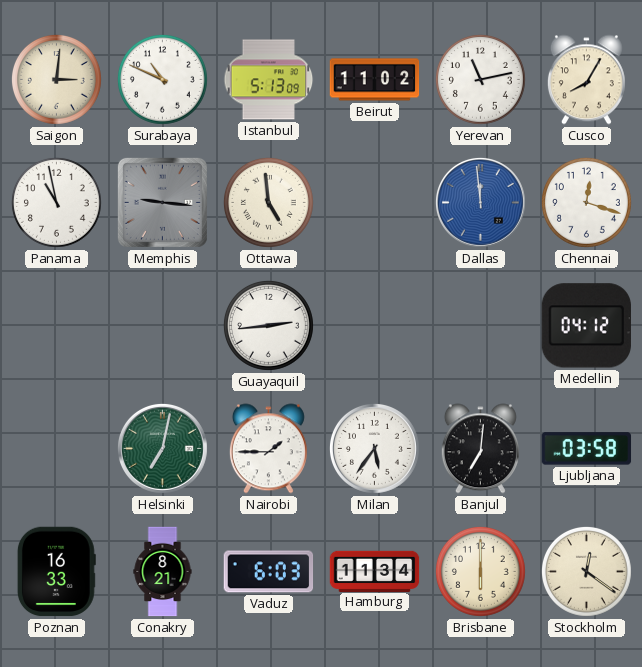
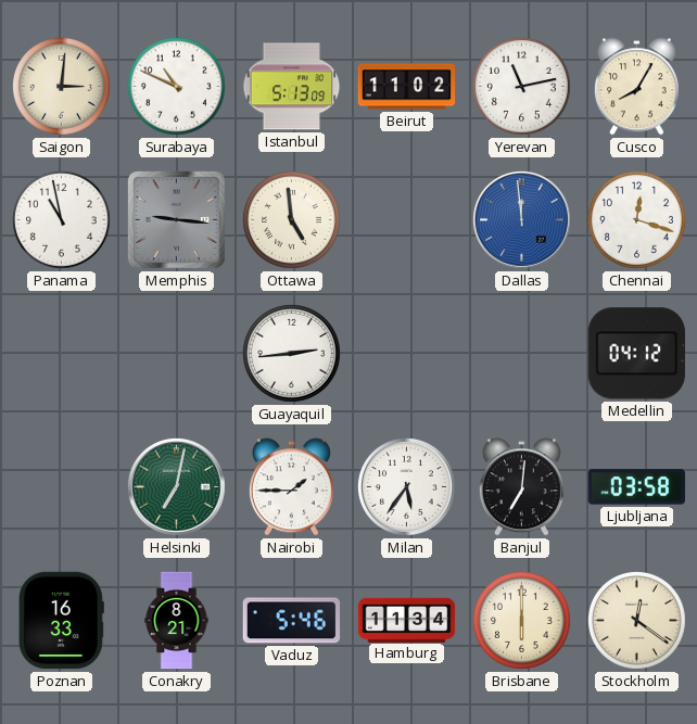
Vaduz: 6:03 -> 5:46
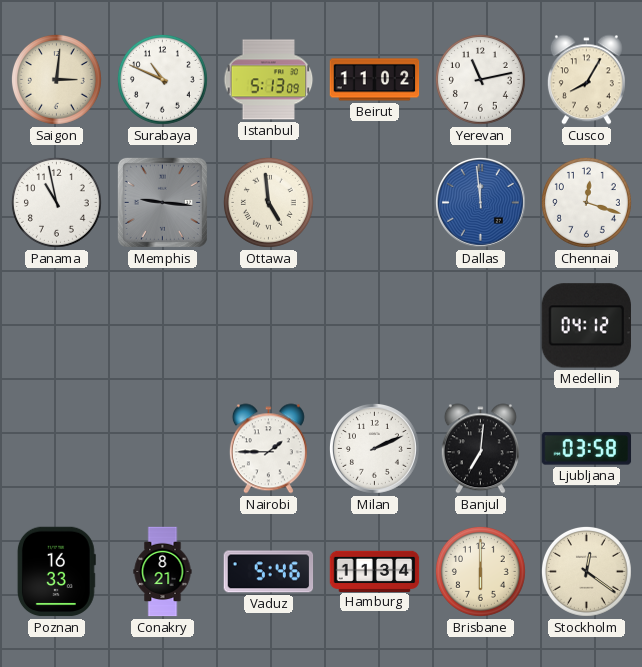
Guayaquil: 2:44 -> none
Helsinki: 7:02 -> none
Milan: 5:36 -> 2:11
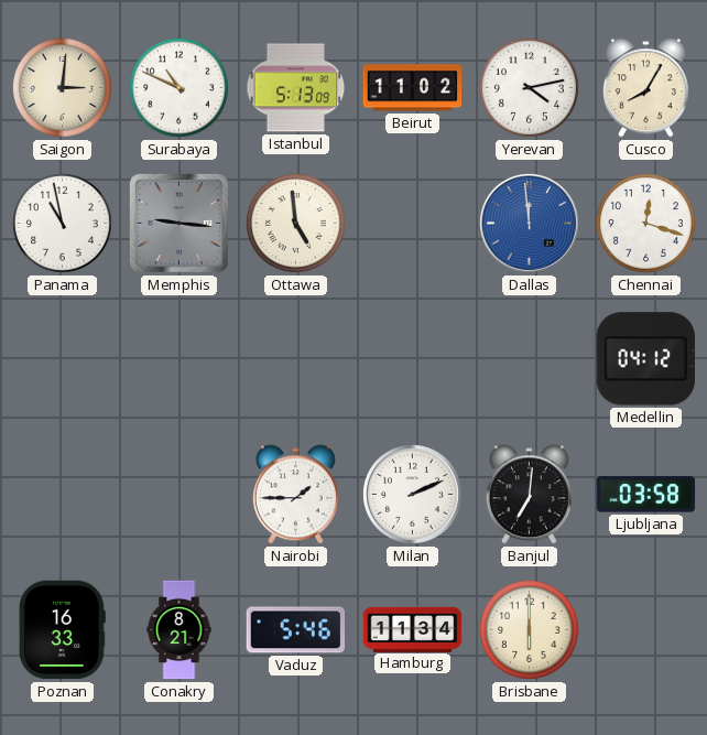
Yerevan: 11:13 -> 4:13
Stockholm: 12:21 -> none
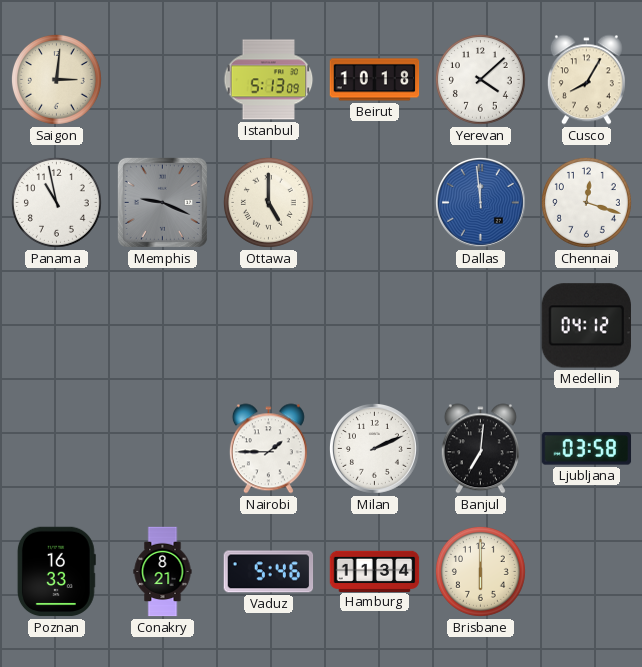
Surabaya: 10:49 -> none
Beirut: 11:02 -> 10:18
Yerevan: 4:13 -> 4:08
Memphis: 9:16 -> 9:19
Ottawa: 4:59 -> 5:00
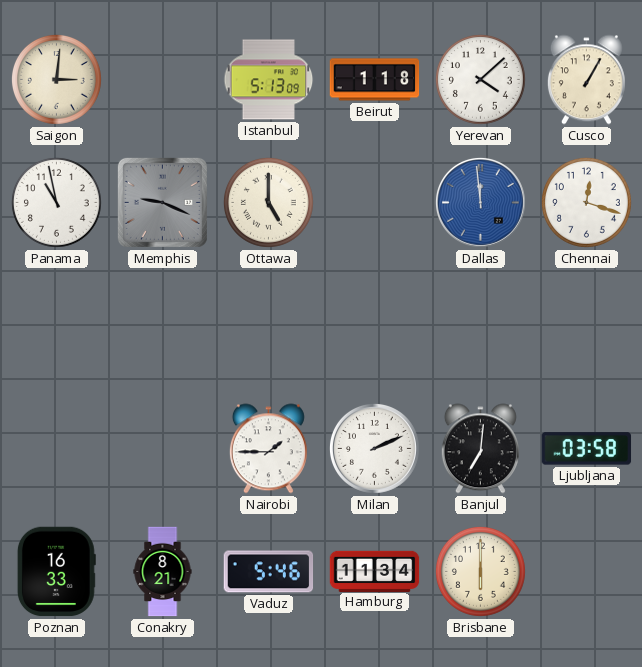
Beirut: 10:18 -> 1:18
Cusco: 8:05 -> 1:05
Medellin: 04:12 -> none
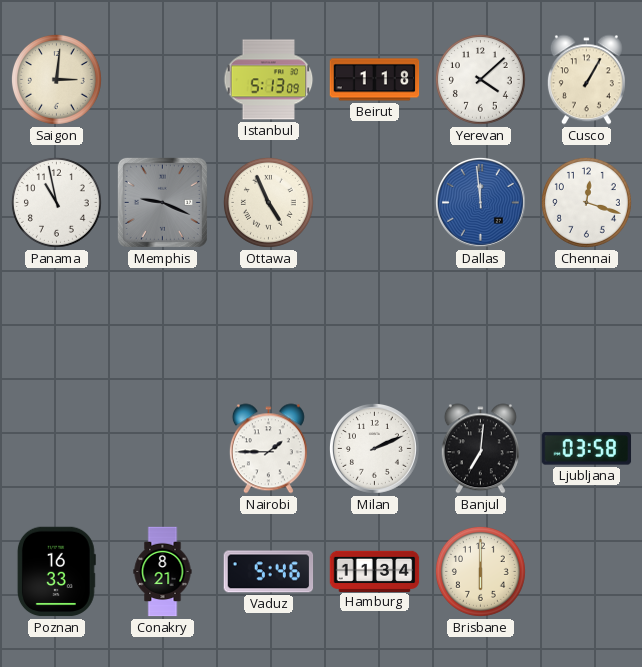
Ottawa: 5:00 -> 4:56
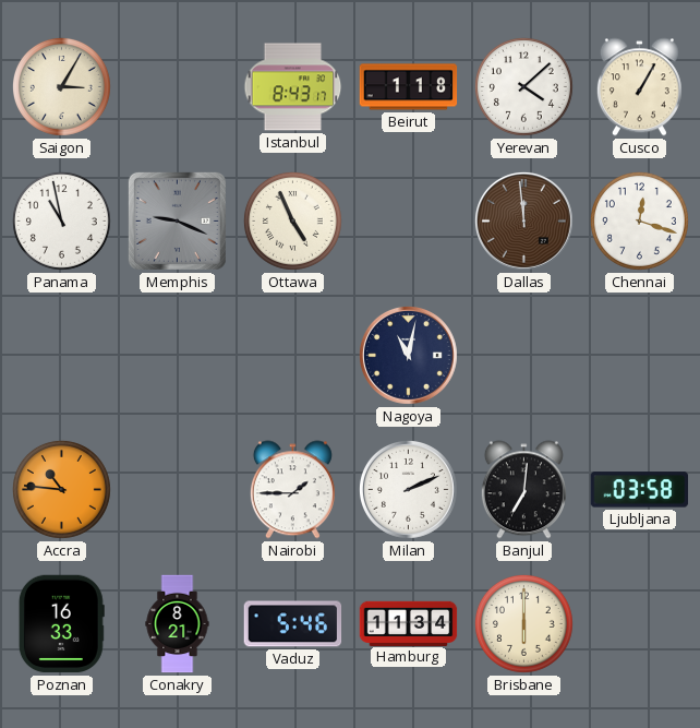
Saigon: 3:01 -> 3:05
Istanbul: 5:13 -> 8:43
Dallas dial: blue -> brown
Nagoya: none -> 11:02
Accra: none -> 10:46
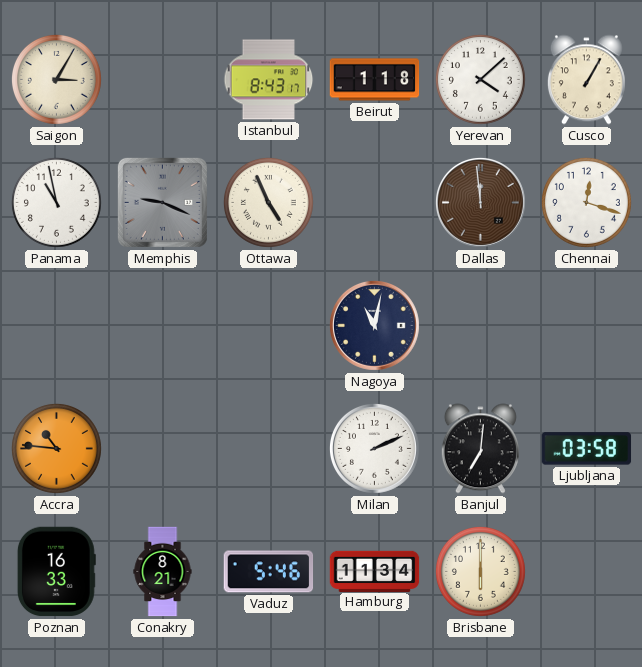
Nairobi: 1:45 -> none
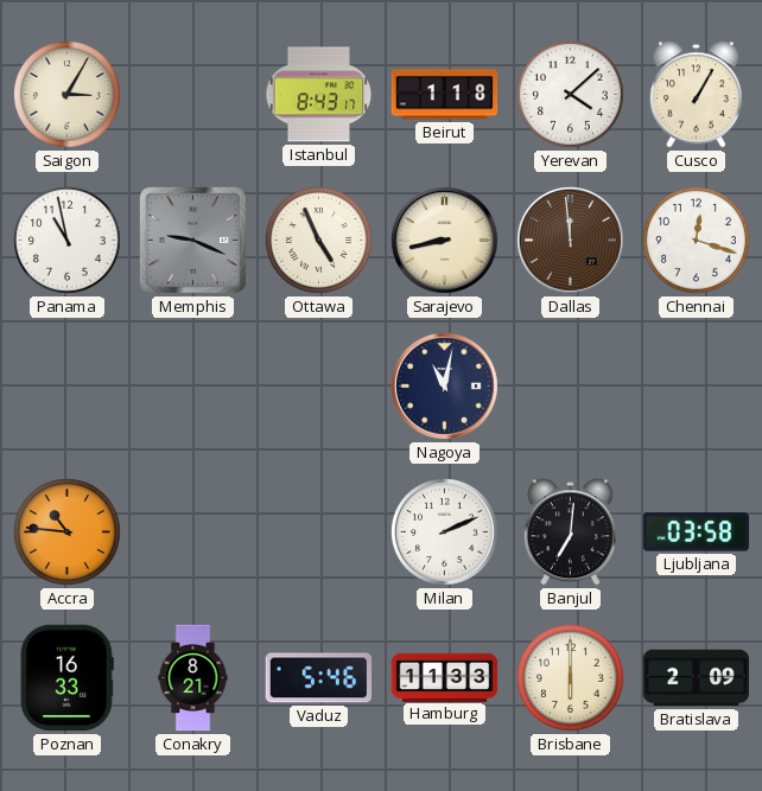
Sarajevo: none -> 8:43
Hamburg: 11:34 -> 11:33
Bratislava: none -> 2:09
